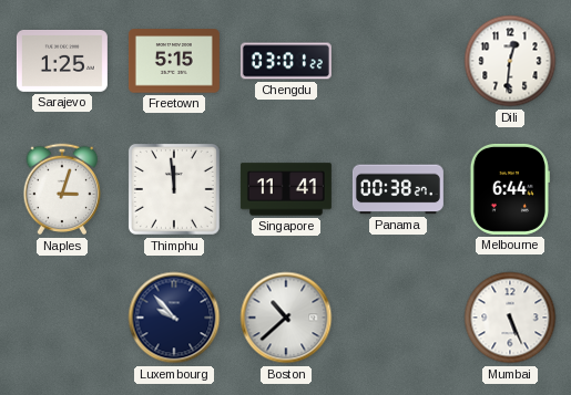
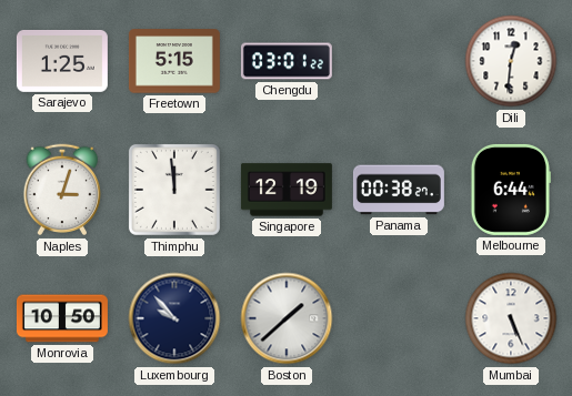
Singapore: 11:41 -> 12:19
Monrovia: none -> 10:50
Boston: 10:38 -> 1:38
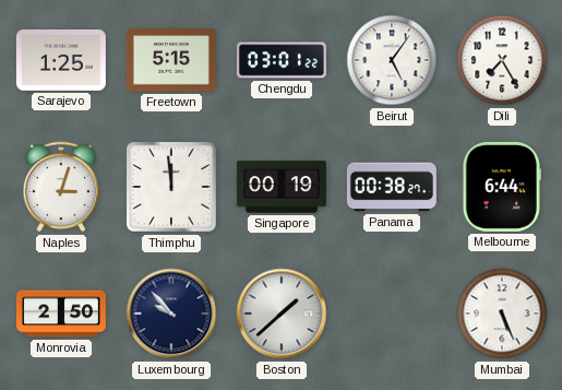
Beirut: none -> 5:06
Dili: 12:31 -> 7:25
Singapore: 12:19 -> 00:19
Monrovia: 10:50 -> 2:50
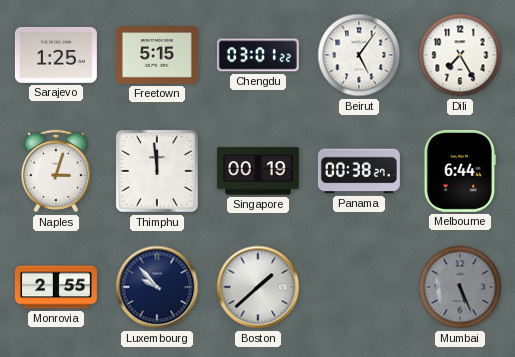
Monrovia: 2:50 -> 2:55
Mumbai dial: white -> grey
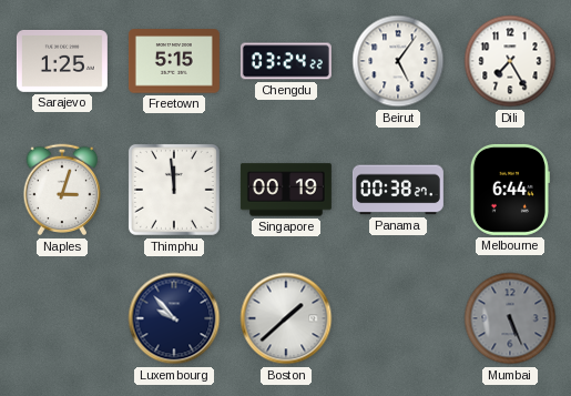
Chengdu: 03:01 -> 03:24
Monrovia: 2:55 -> none
